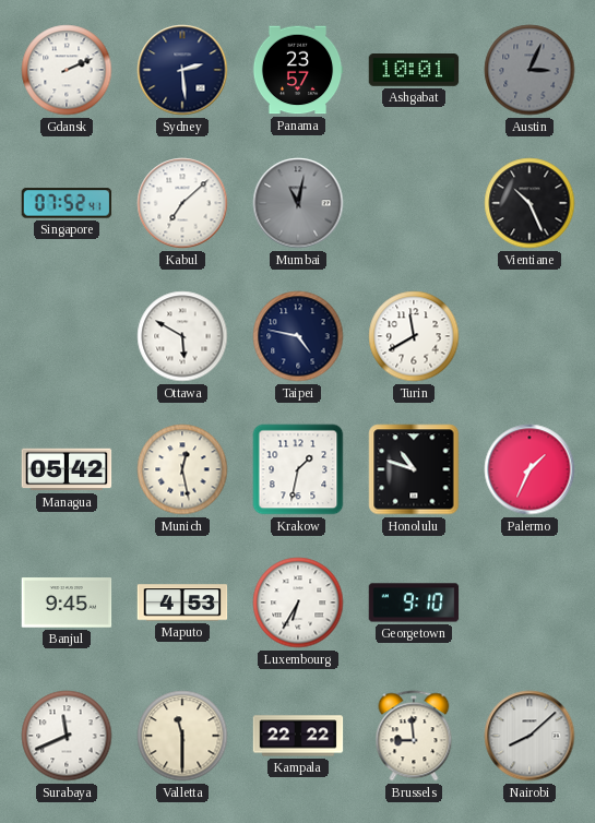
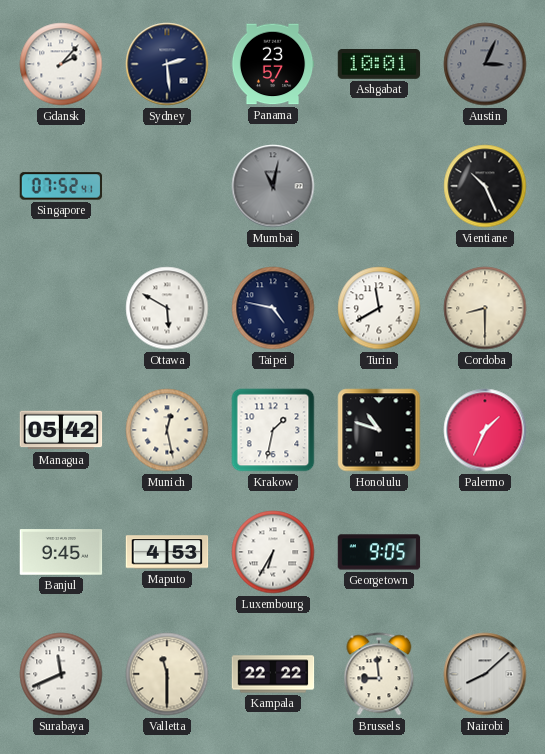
Gdansk: 2:11 -> 2:07
Kabul: 7:08 -> none
Cordoba: none -> 8:30
Georgetown: 9:10 -> 9:05
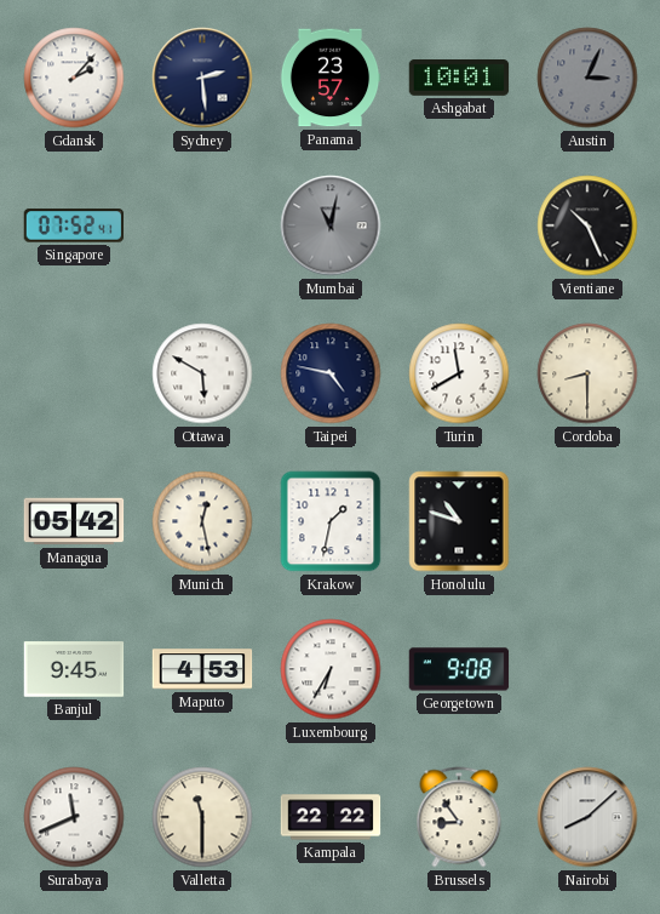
Palermo: 1:34 -> none
Georgetown: 9:05 -> 9:08
Brussels: 8:59 -> 8:54
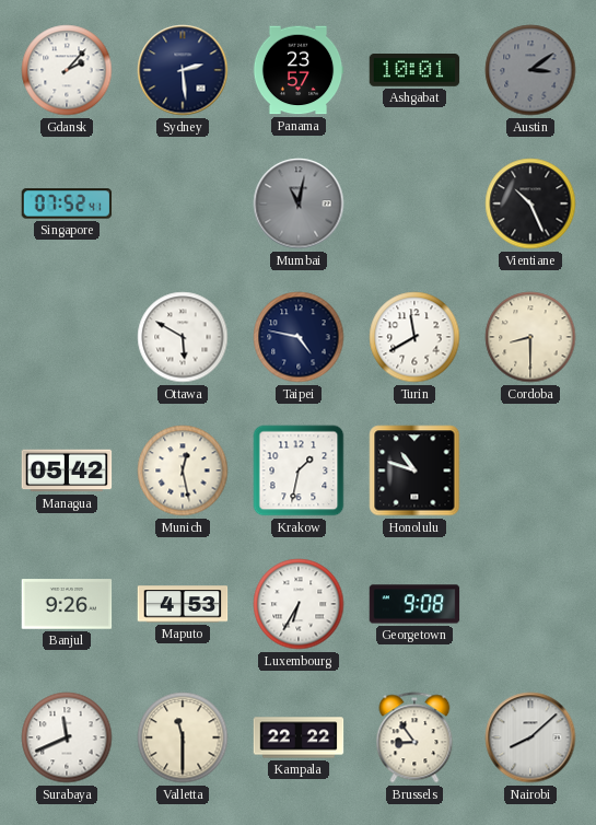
Austin: 3:04 -> 3:09
Banjul: 9:45 -> 9:26
